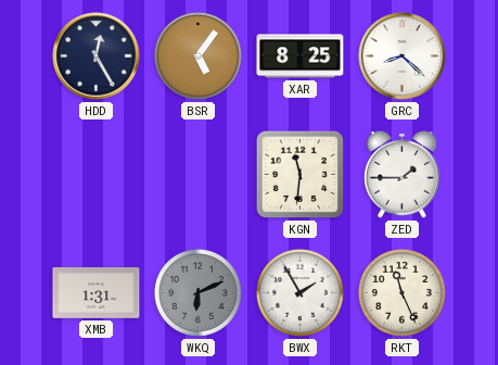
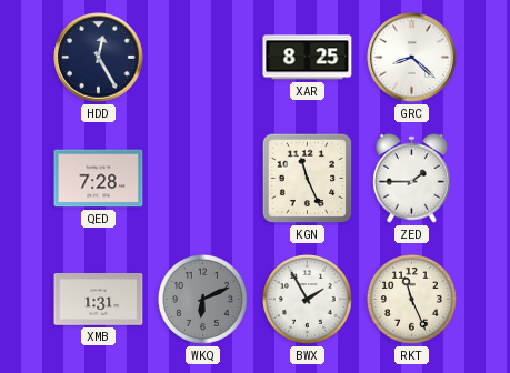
BSR: 5:06 -> none
QED: none -> 7:28
KGN: 11:31 -> 11:26
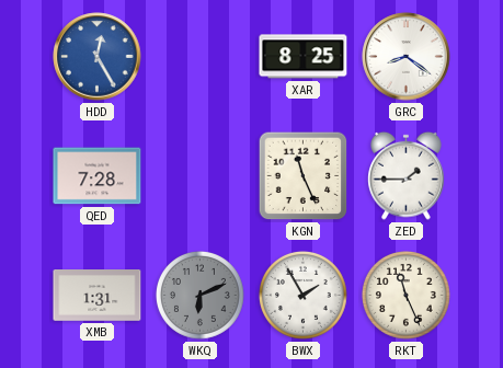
HDD dial: navy -> blue
GRC: 8:22 -> 8:21
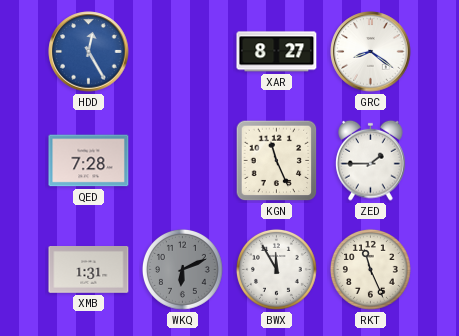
XAR: 8:25 -> 8:27
BWX: 1:55 -> 11:55
